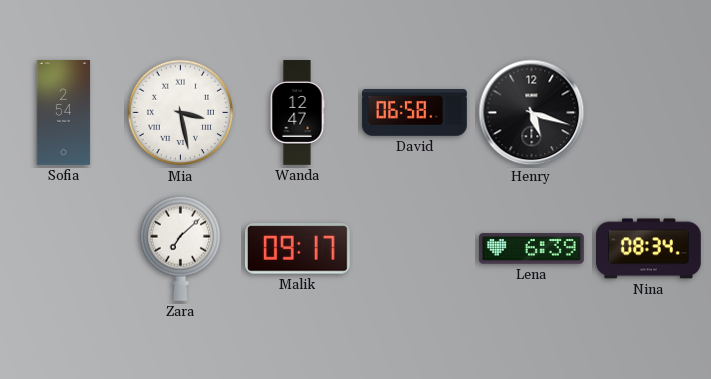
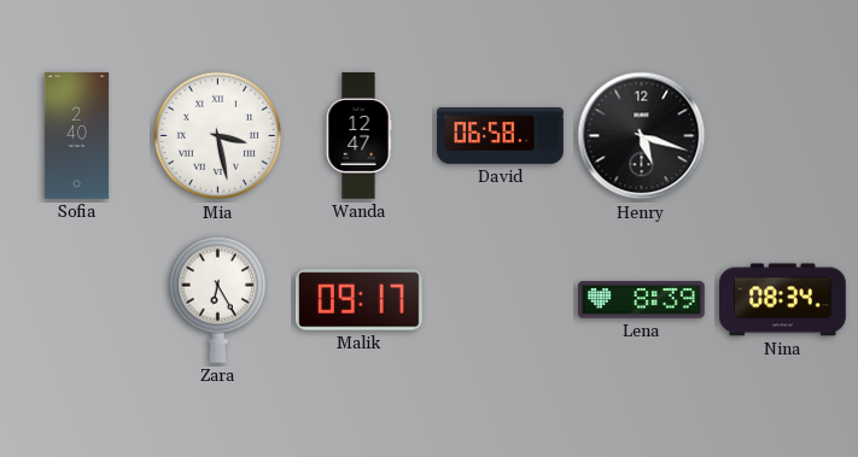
Sofia: 2:54 -> 2:40
Zara: 7:08 -> 6:25
Lena: 6:39 -> 8:39
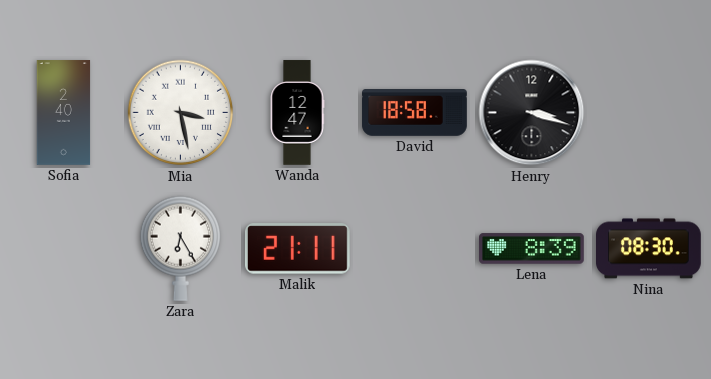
David: 06:58 -> 18:58
Henry: 5:18 -> 3:18
Malik: 09:17 -> 21:11
Nina: 08:34 -> 08:30
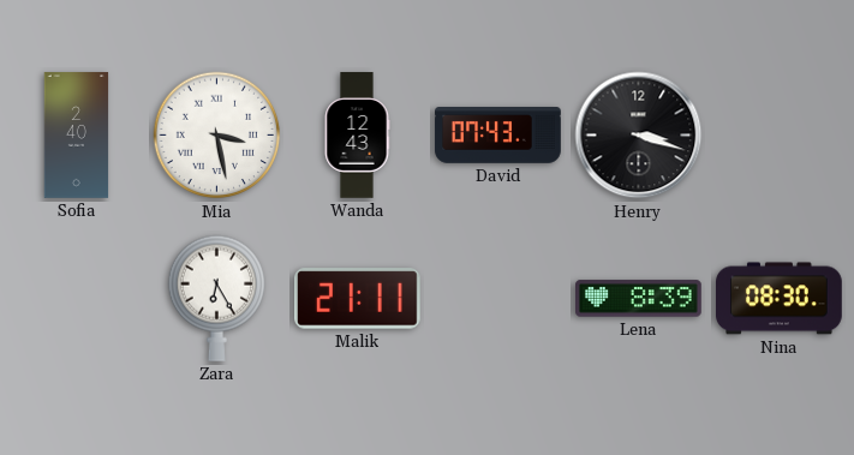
Wanda: 12:47 -> 12:43
David: 18:58 -> 07:43
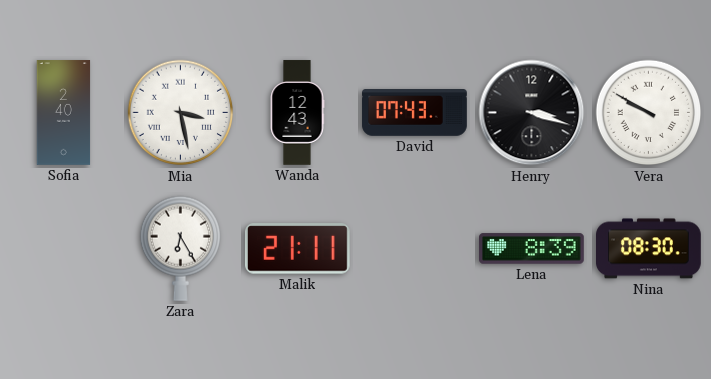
Vera: none -> 9:50
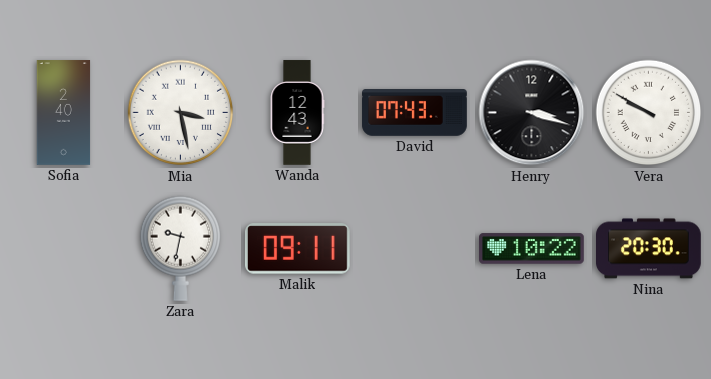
Zara: 6:25 -> 9:32
Malik: 21:11 -> 09:11
Lena: 8:39 -> 10:22
Nina: 08:30 -> 20:30
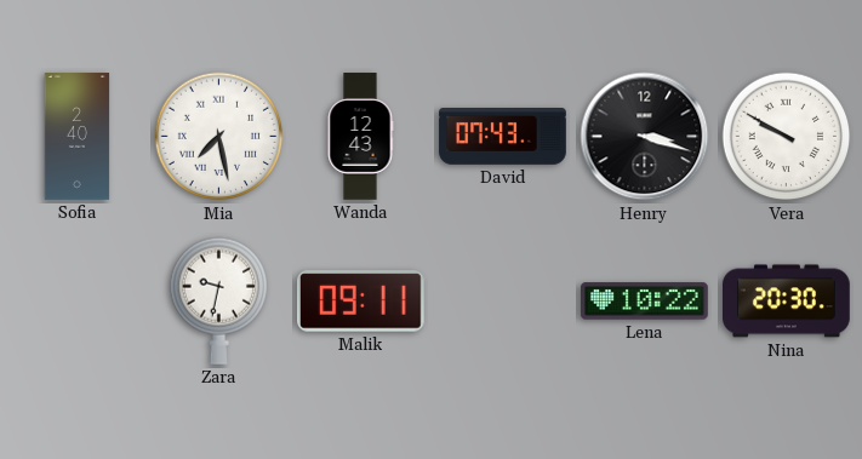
Mia: 3:28 -> 7:28
